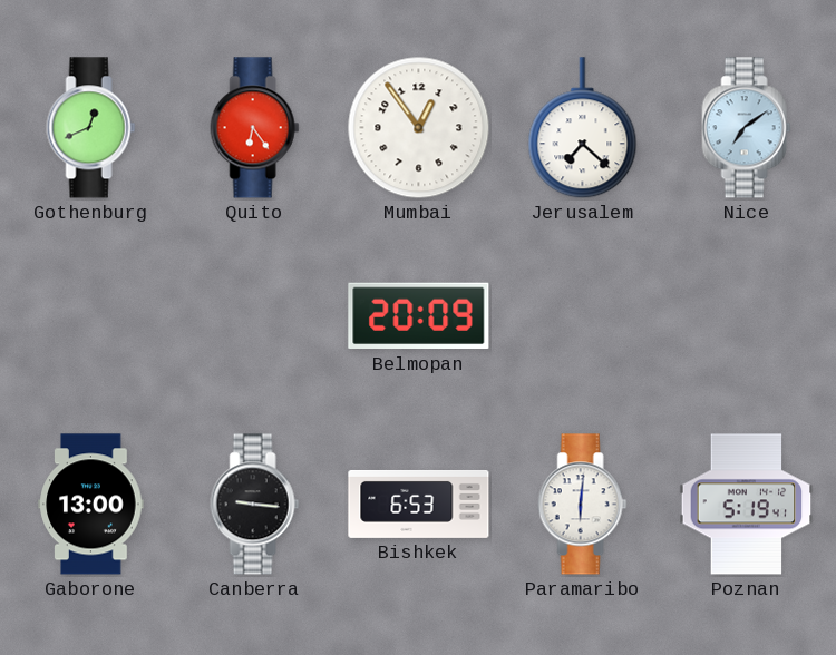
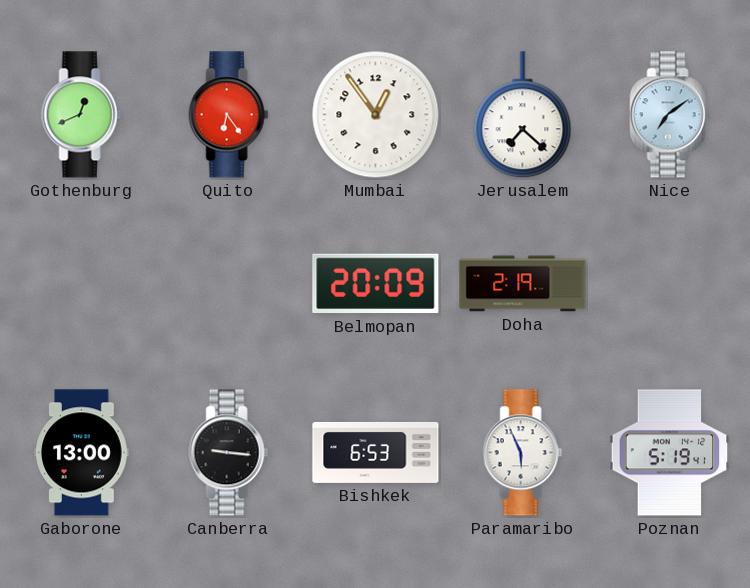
Doha: none -> 2:19
Paramaribo: 6:01 -> 5:56
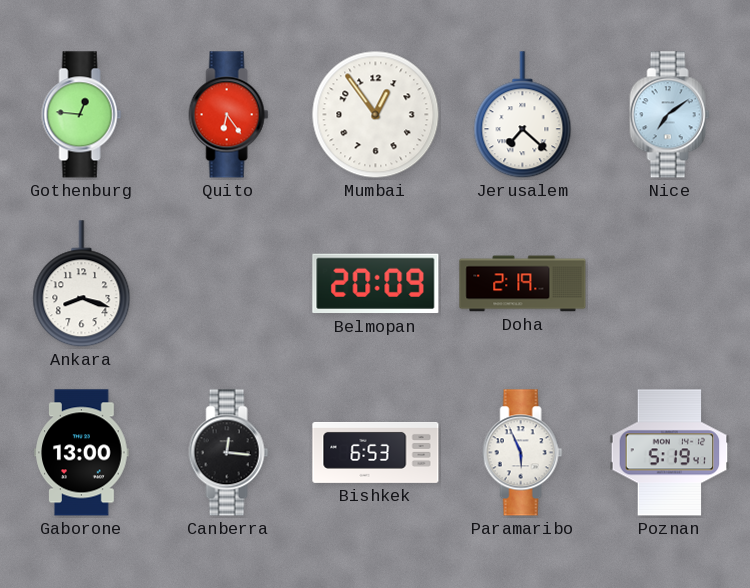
Gothenburg: 12:41 -> 12:46
Ankara: none -> 8:18
Canberra: 9:16 -> 12:16
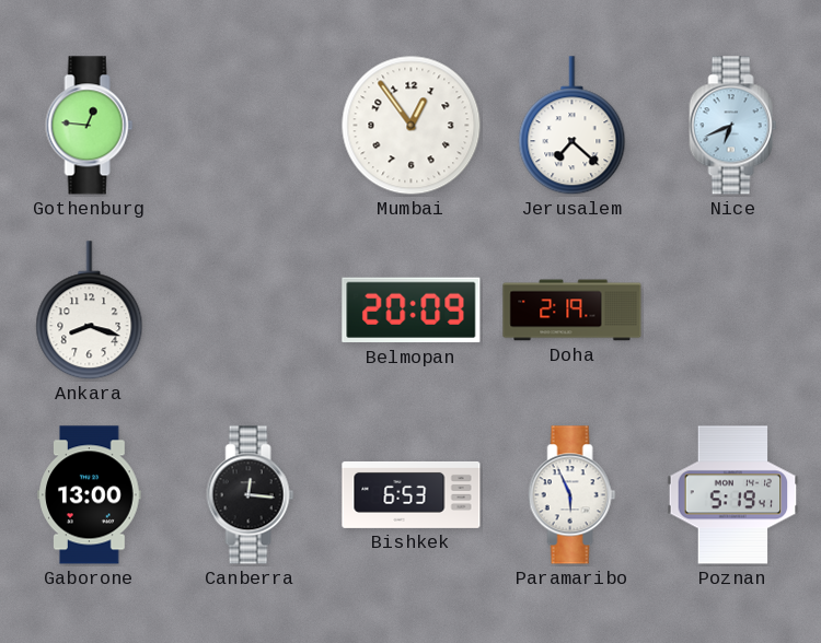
Quito: 6:24 -> none
Nice: 7:09 -> 6:41
